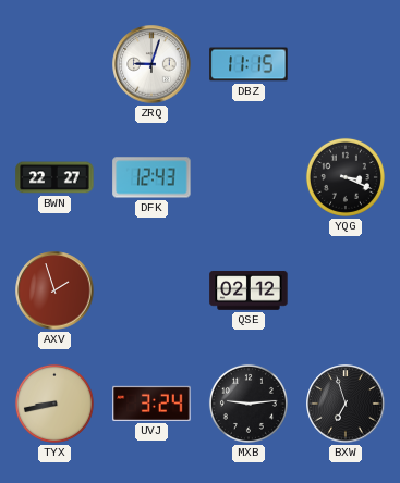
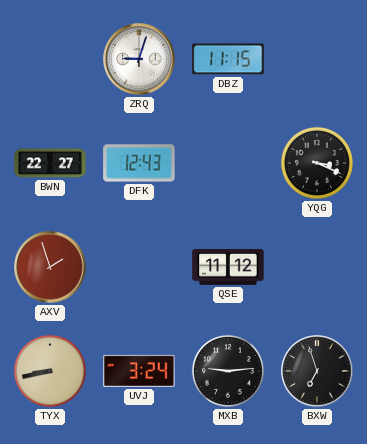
QSE: 02:12 -> 11:12
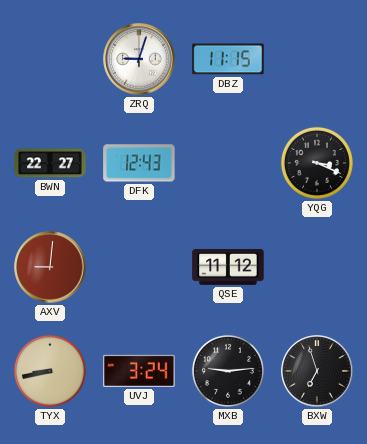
AXV: 1:57 -> 9:01
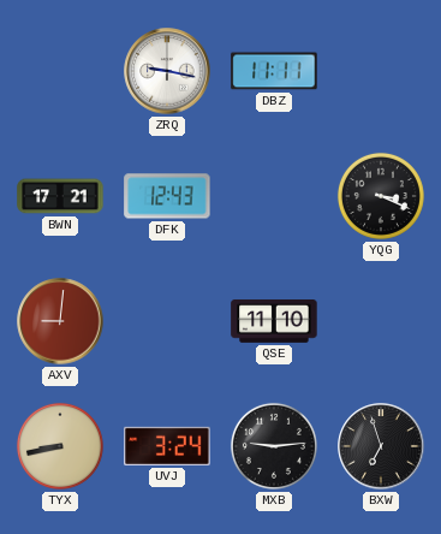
ZRQ: 9:03 -> 9:17
DBZ: 11:15 -> 11:11
BWN: 22:27 -> 17:21
QSE: 11:12 -> 11:10
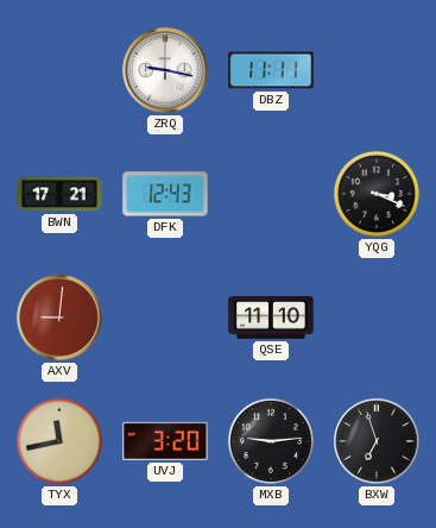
TYX: 8:43 -> 11:43
UVJ: 3:24 -> 3:20
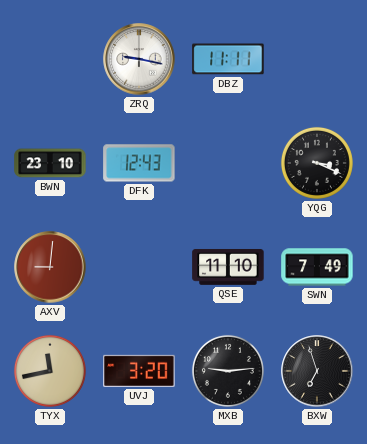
BWN: 17:21 -> 23:10
SWN: none -> 7:49
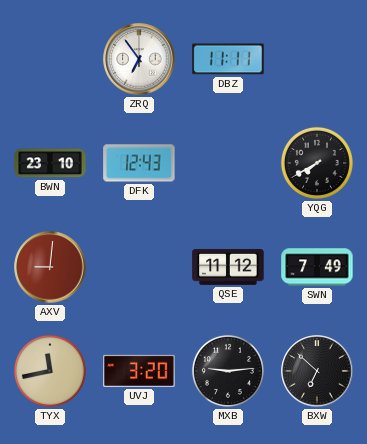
ZRQ: 9:17 -> 6:54
YQG: 3:19 -> 7:40
QSE: 11:10 -> 11:12
BXW: 6:57 -> 6:52
